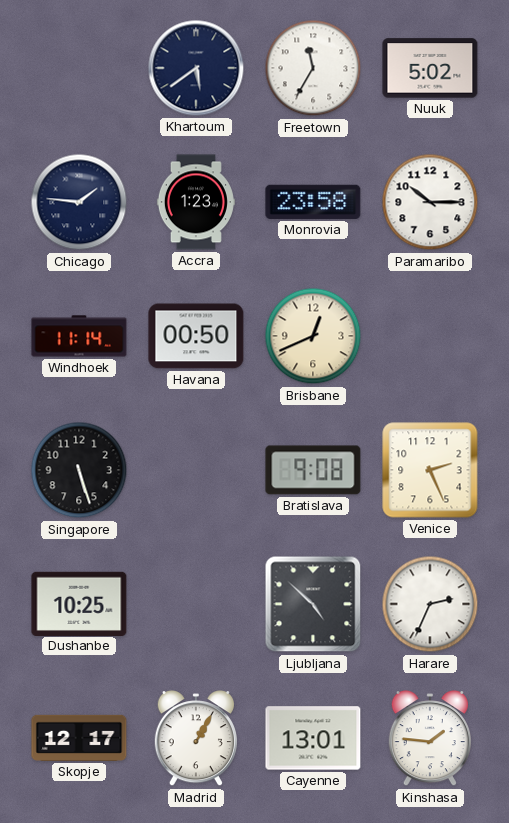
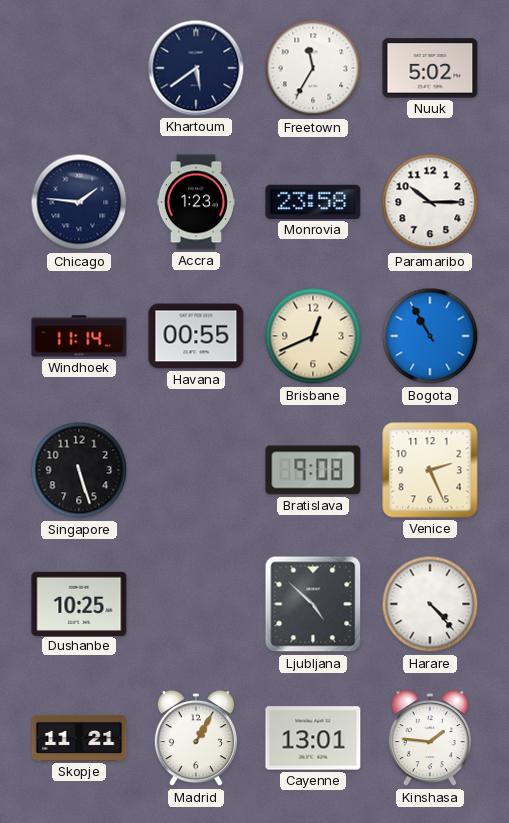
Havana: 00:50 -> 00:55
Bogota: none -> 10:55
Harare: 2:34 -> 4:23
Skopje: 12:17 -> 11:21
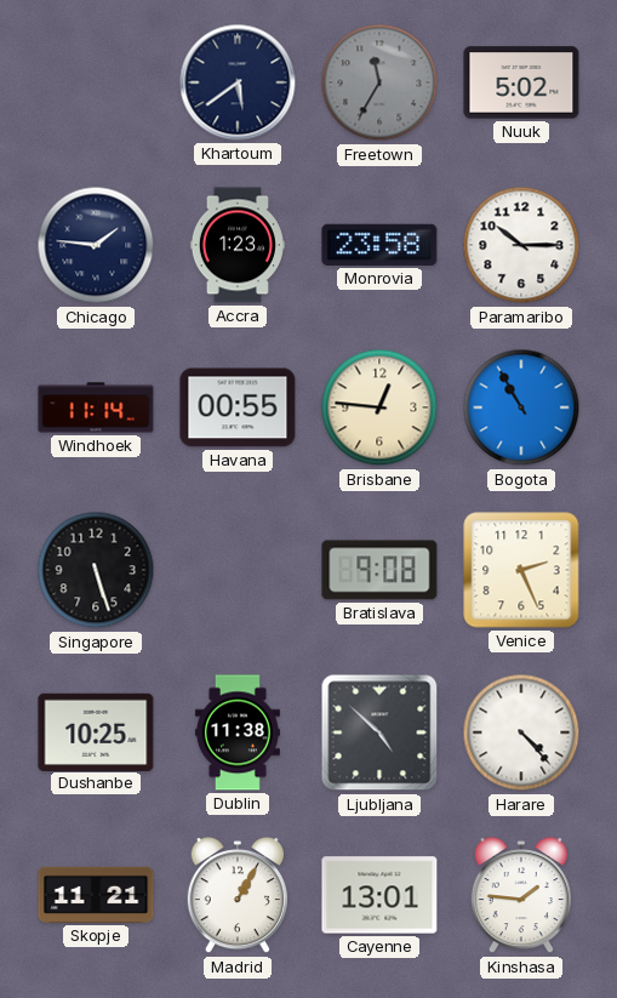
Freetown dial: white -> grey
Brisbane: 12:41 -> 12:46
Dublin: none -> 11:38
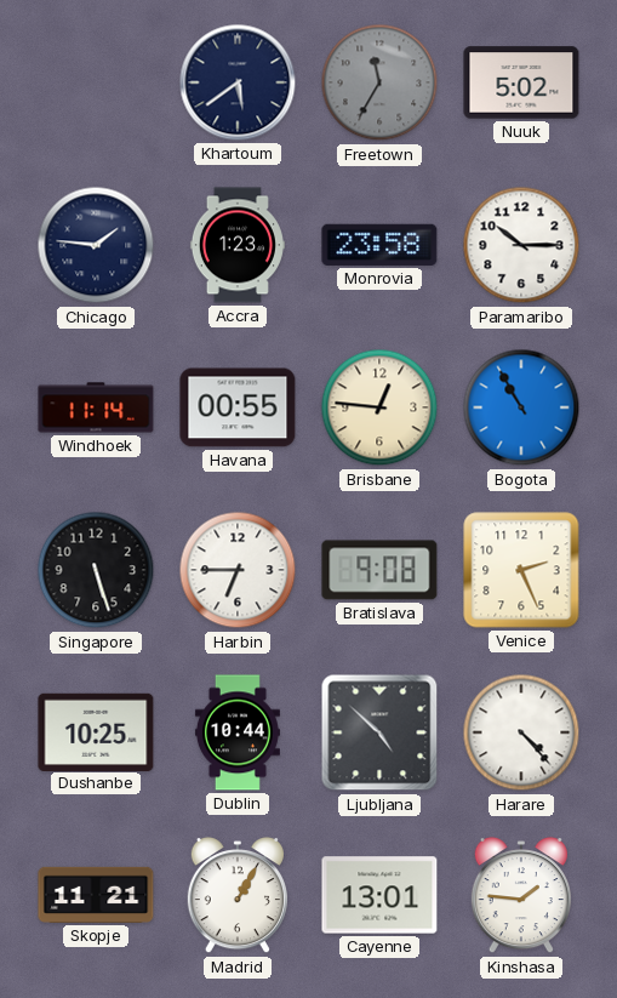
Harbin: none -> 6:45
Dublin: 11:38 -> 10:44
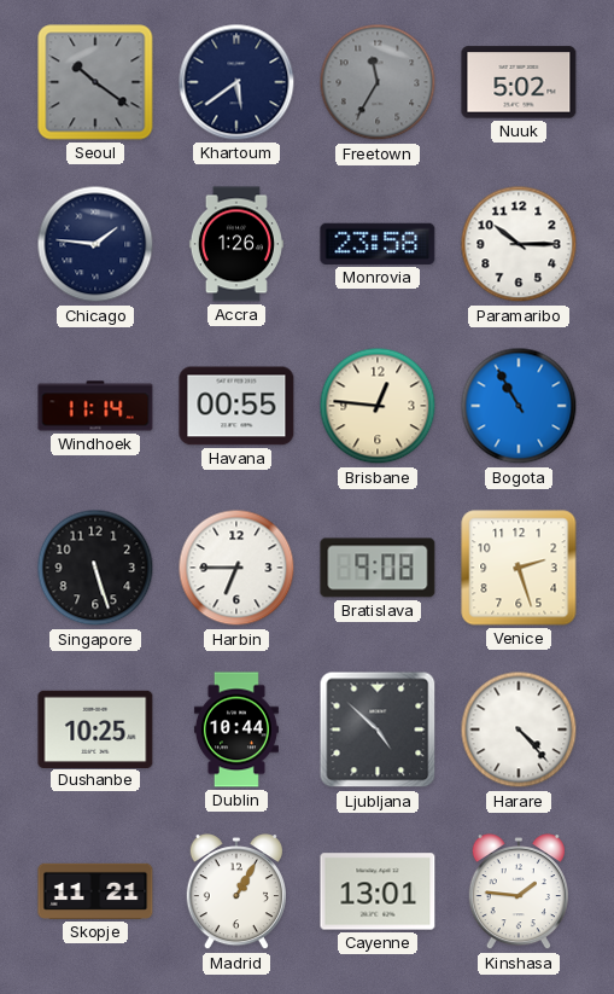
Seoul: none -> 10:21
Accra: 1:23 -> 1:26
Venice: 2:26 -> 2:27
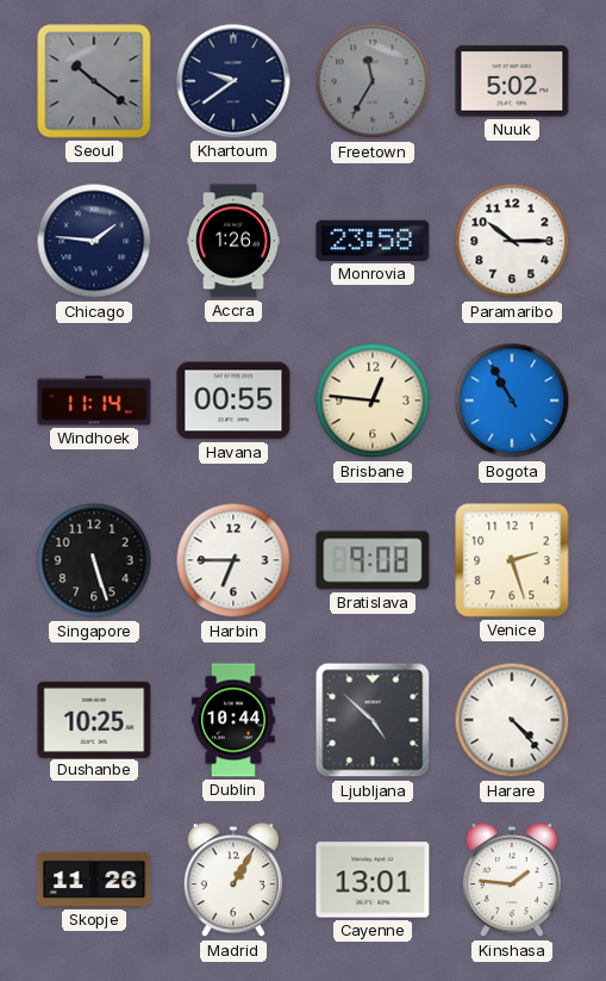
Khartoum: 5:39 -> 9:39
Skopje: 11:21 -> 11:26
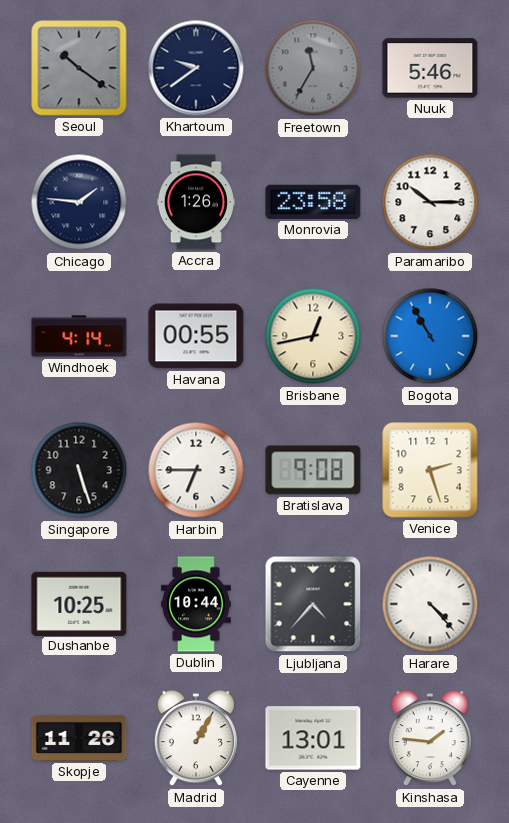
Nuuk: 5:02 -> 5:46
Windhoek: 11:14 -> 4:14
Brisbane: 12:46 -> 12:43
Ljubljana: 4:52 -> 4:37
